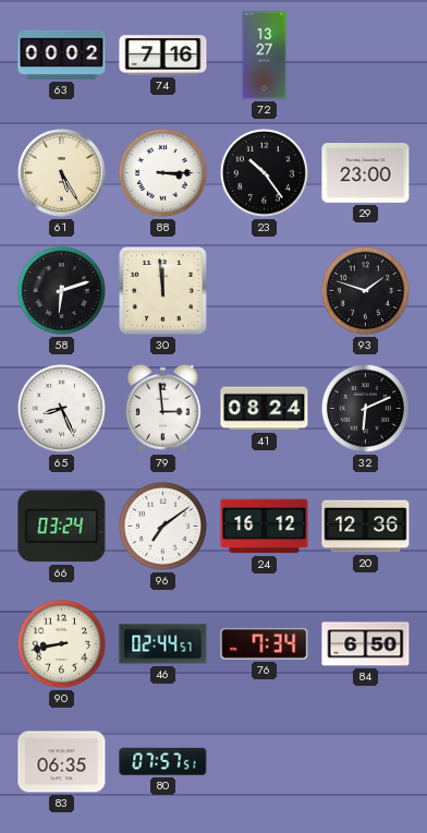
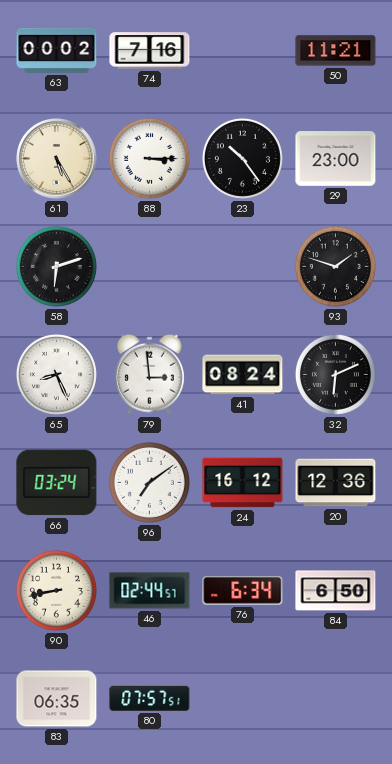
72: 13:27 -> none
50: none -> 11:21
30: 11:59 -> none
76: 7:34 -> 6:34
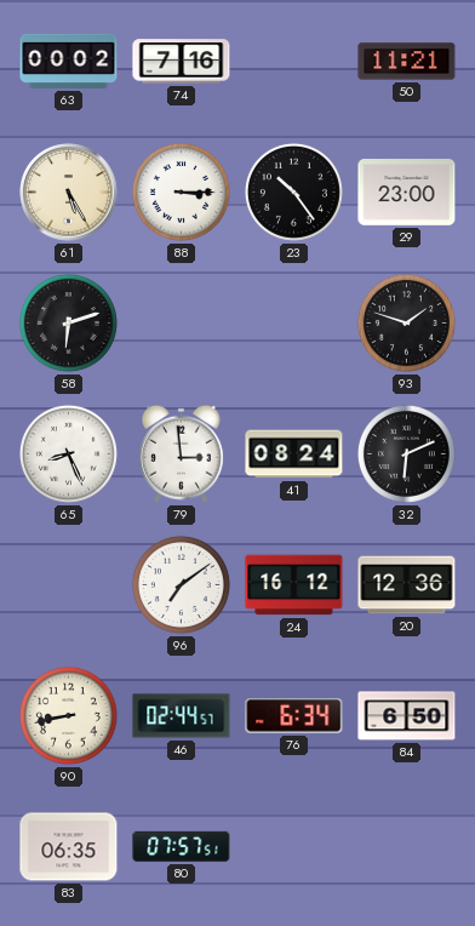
66: 03:24 -> none
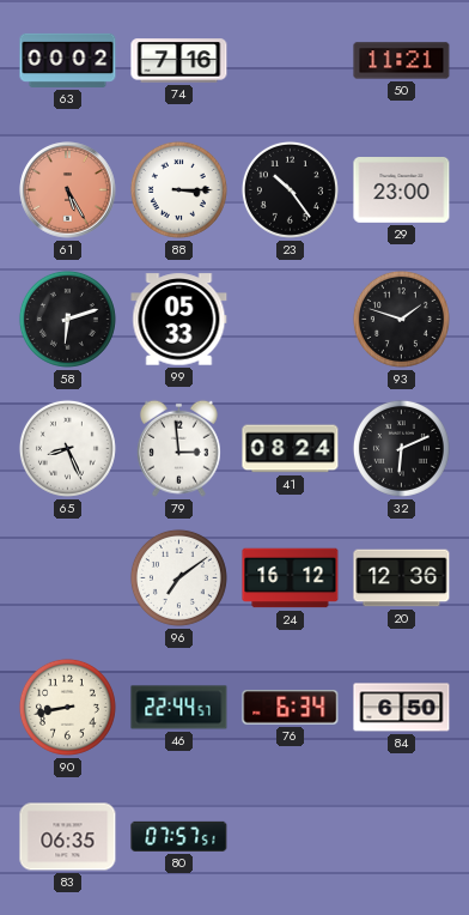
61 dial: cream -> salmon
99: none -> 05:33
46: 02:44 -> 22:44
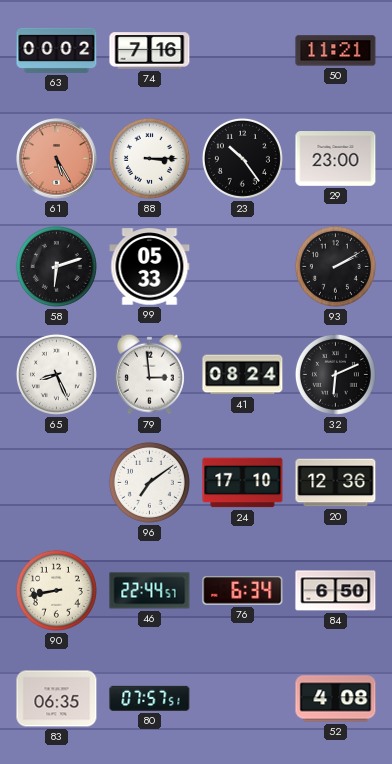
93: 1:48 -> 2:10
24: 16:12 -> 17:10
52: none -> 4:08
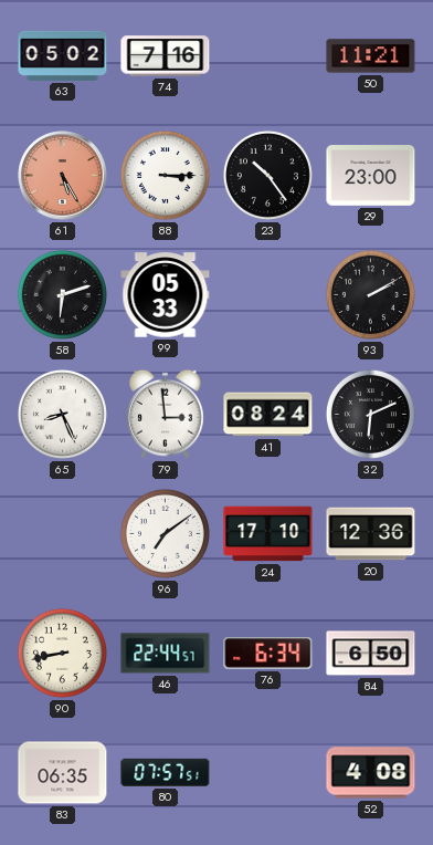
63: 00:02 -> 05:02
